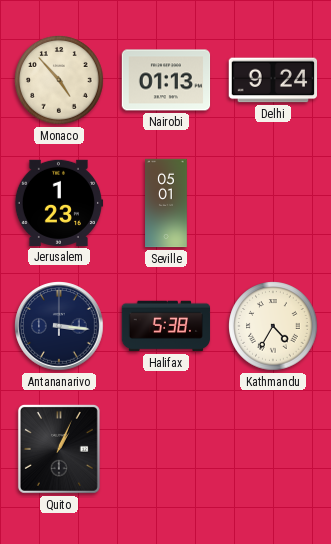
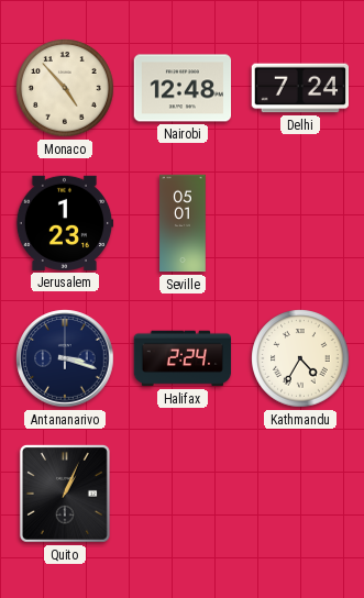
Nairobi: 01:13 -> 12:48
Delhi: 9:24 -> 7:24
Antananarivo: 3:16 -> 3:18
Halifax: 5:38 -> 2:24
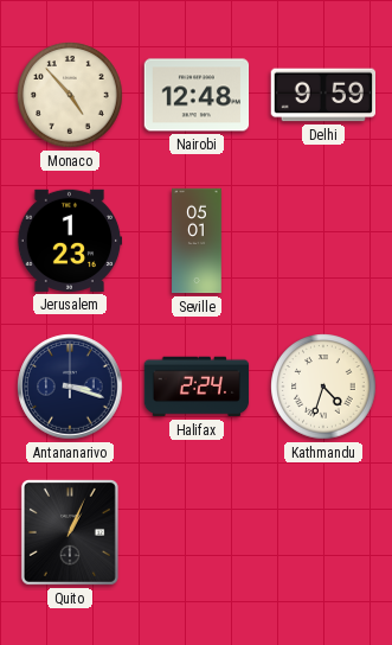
Delhi: 7:24 -> 9:59
Kathmandu: 4:35 -> 4:33
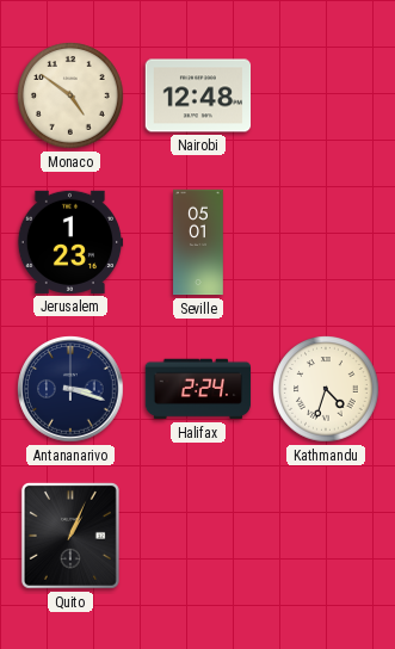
Monaco: 4:53 -> 4:51
Delhi: 9:59 -> none
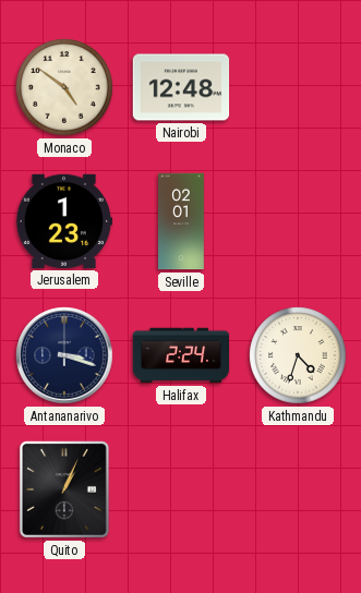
Seville: 05:01 -> 02:01
